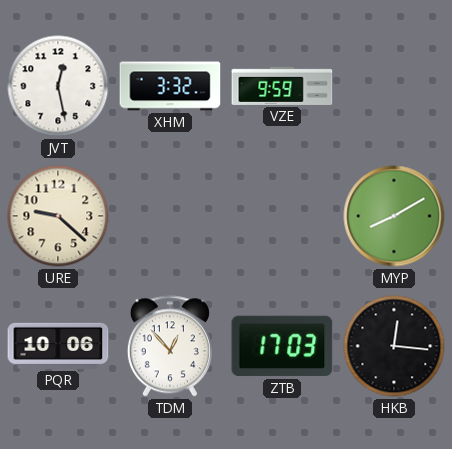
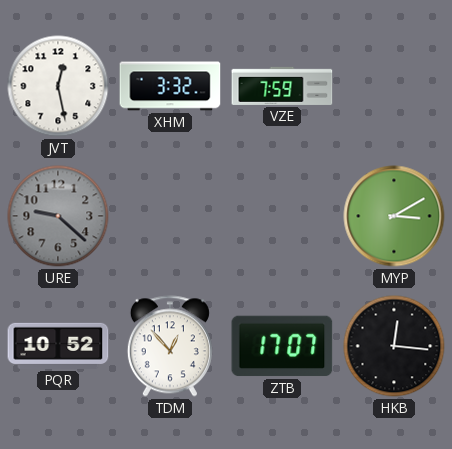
VZE: 9:59 -> 7:59
URE dial: cream -> grey
MYP: 8:10 -> 3:10
PQR: 10:06 -> 10:52
ZTB: 17:03 -> 17:07
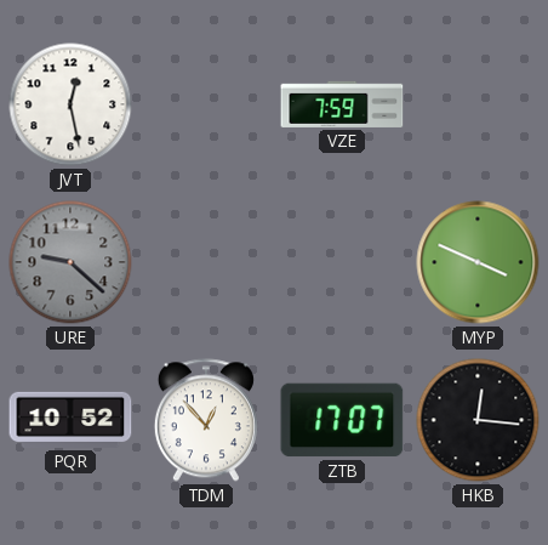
XHM: 3:32 -> none
MYP: 3:10 -> 3:49
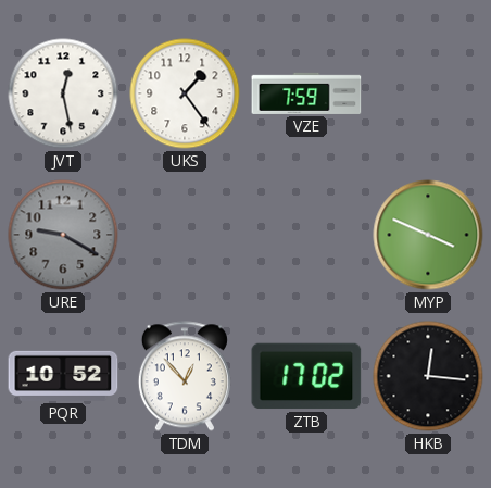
UKS: none -> 1:24
URE: 9:22 -> 9:20
ZTB: 17:07 -> 17:02
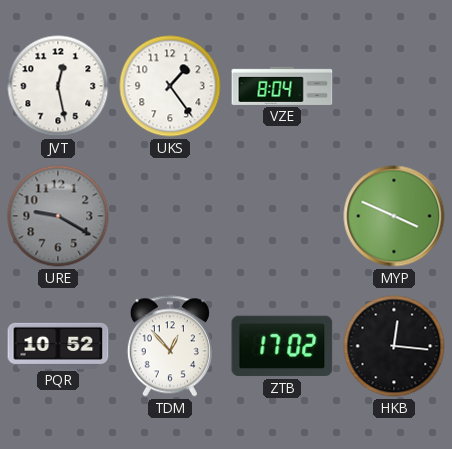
VZE: 7:59 -> 8:04
